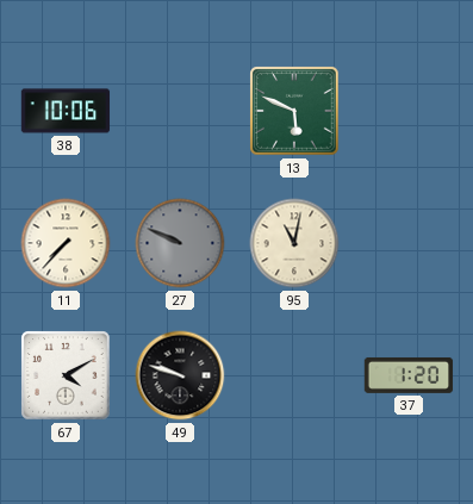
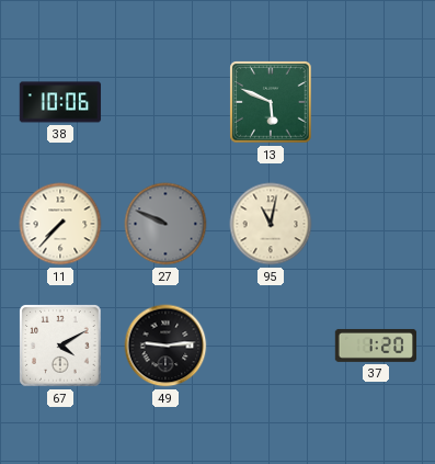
49: 9:48 -> 9:14
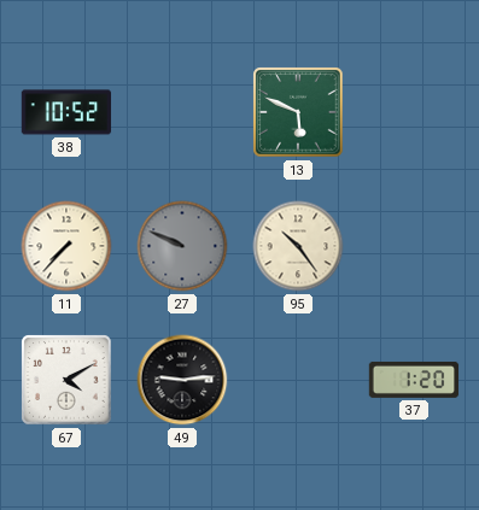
38: 10:06 -> 10:52
95: 11:02 -> 10:24
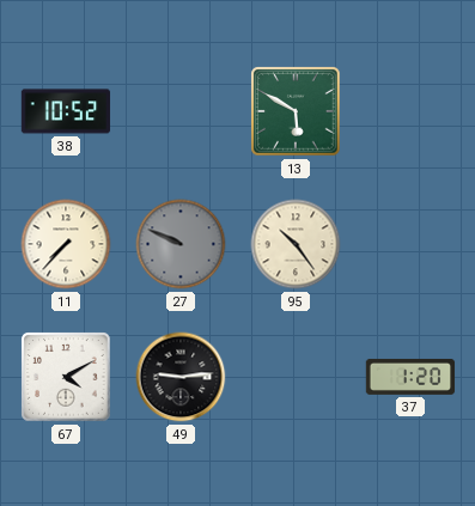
13: 5:49 -> 5:50
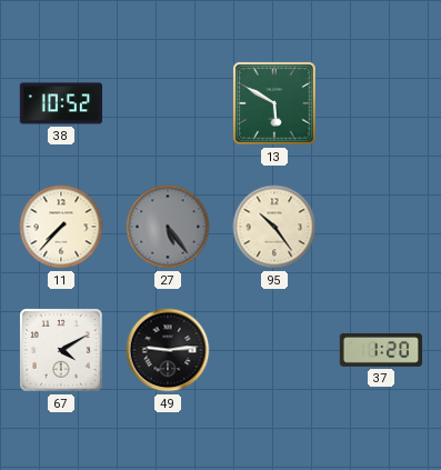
27: 9:49 -> 5:24
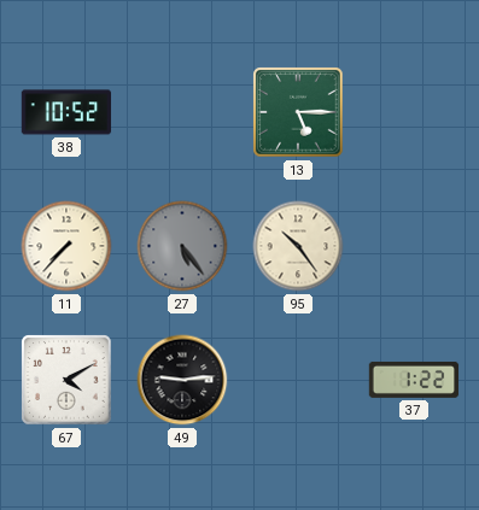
13: 5:50 -> 5:15
37: 1:20 -> 1:22
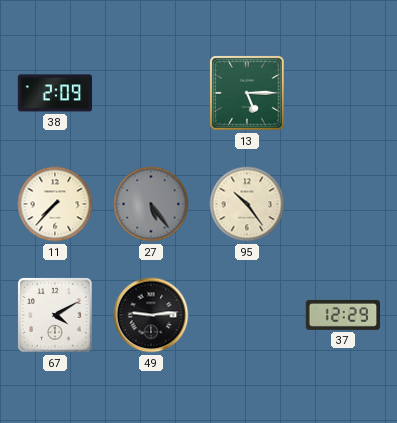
38: 10:52 -> 2:09
37: 1:22 -> 12:29
